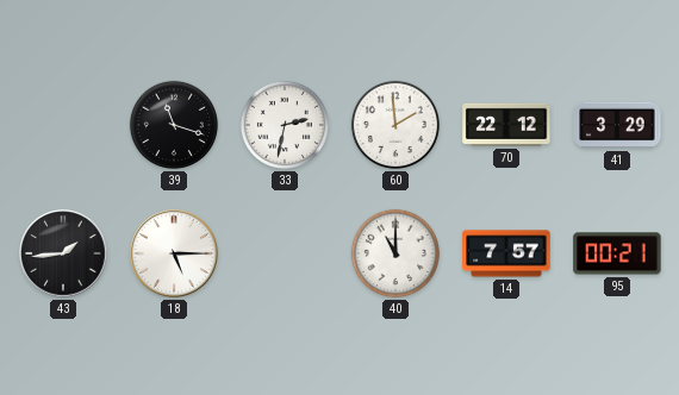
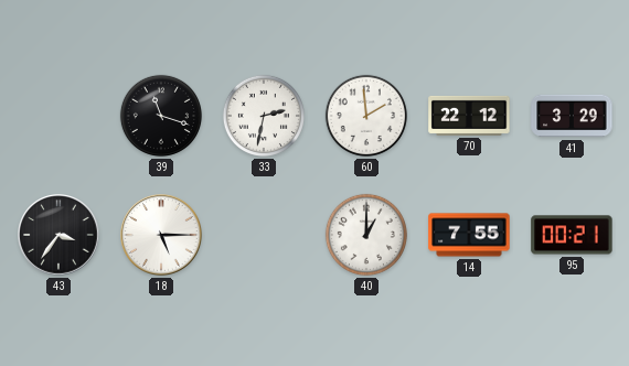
43: 1:44 -> 3:36
40: 11:00 -> 1:00
14: 7:57 -> 7:55
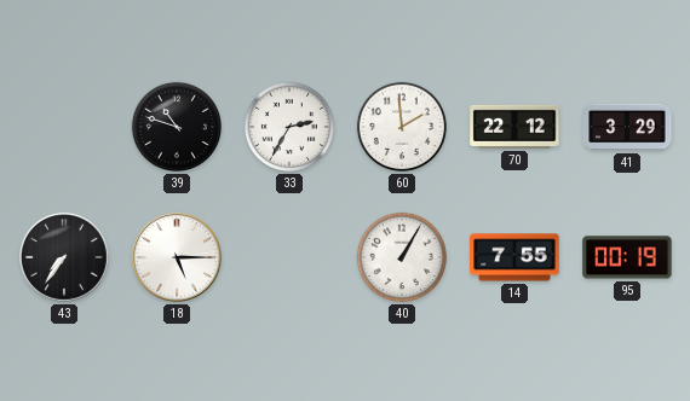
39: 11:18 -> 10:48
33: 2:32 -> 2:35
43: 3:36 -> 7:36
40: 1:00 -> 1:05
95: 00:21 -> 00:19
